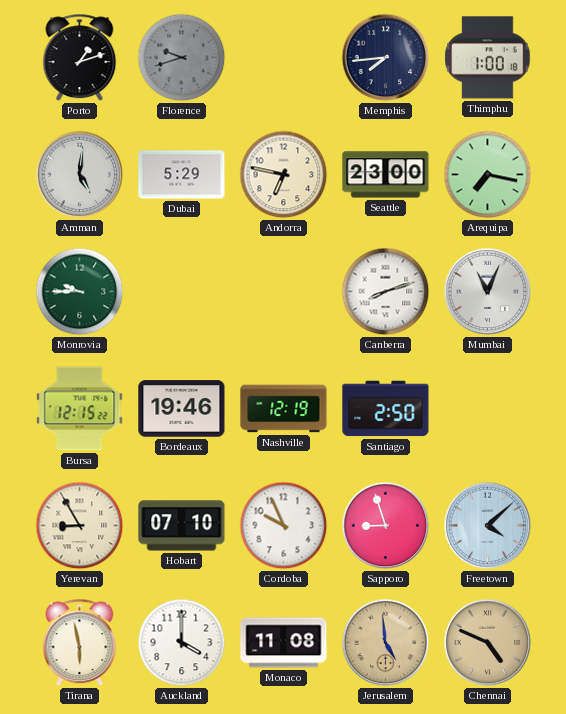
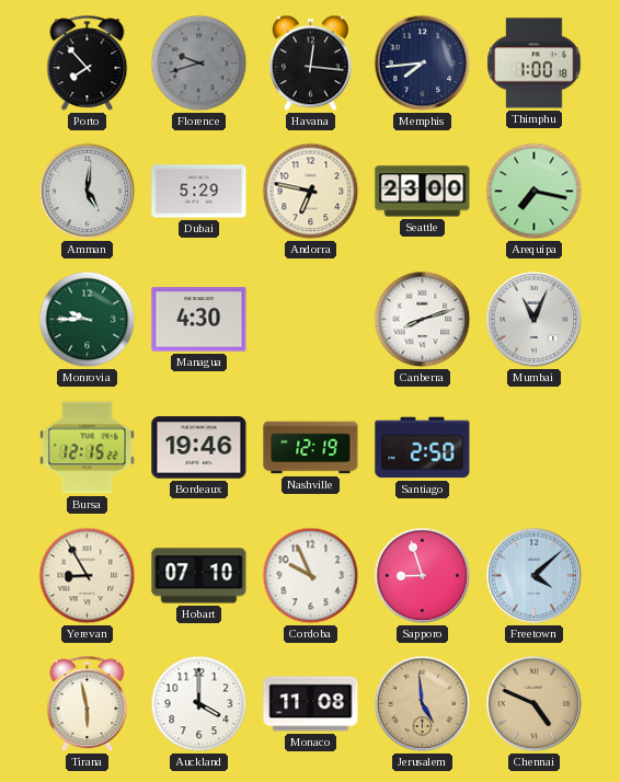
Porto: 1:12 -> 7:53
Havana: none -> 12:16
Managua: none -> 4:30
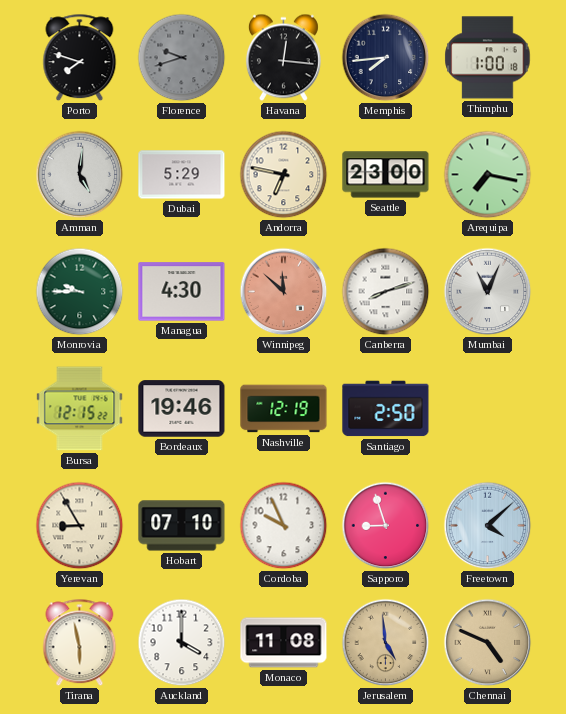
Porto: 7:53 -> 7:48
Winnipeg: none -> 11:52
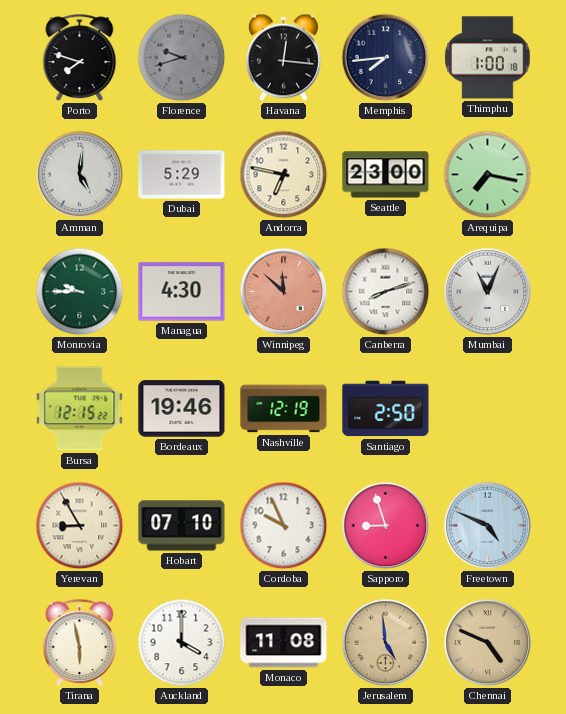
Freetown: 4:08 -> 4:49
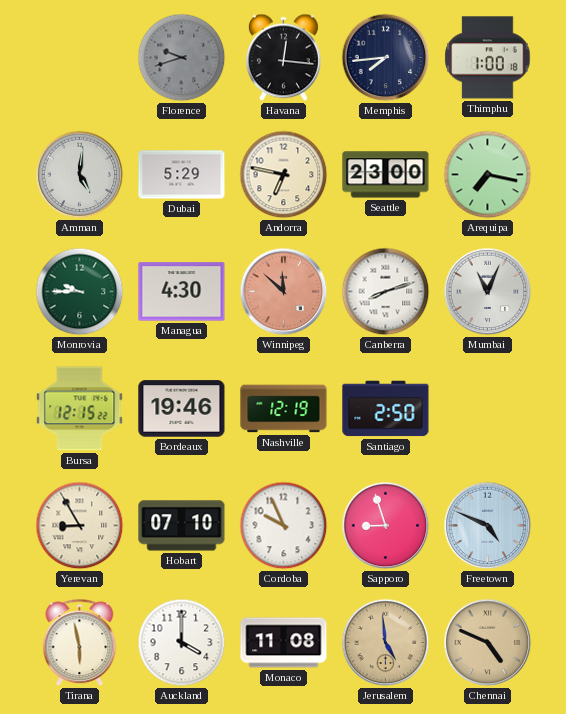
Porto: 7:48 -> none
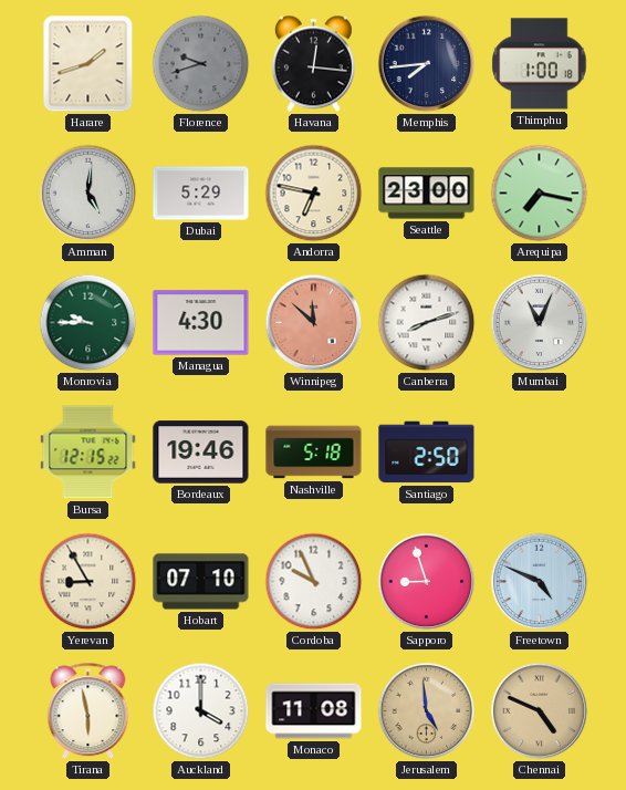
Harare: none -> 1:42
Nashville: 12:19 -> 5:18
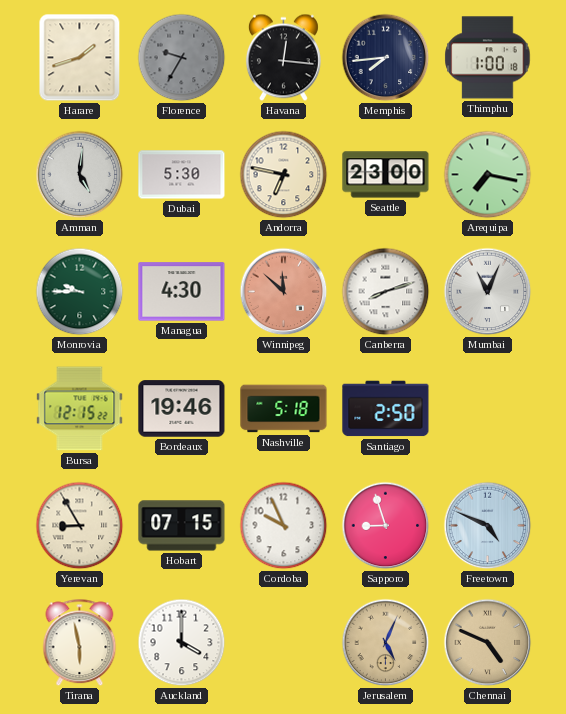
Florence: 9:42 -> 9:35
Dubai: 5:29 -> 5:30
Hobart: 07:10 -> 07:15
Monaco: 11:08 -> none
Jerusalem: 4:59 -> 5:04
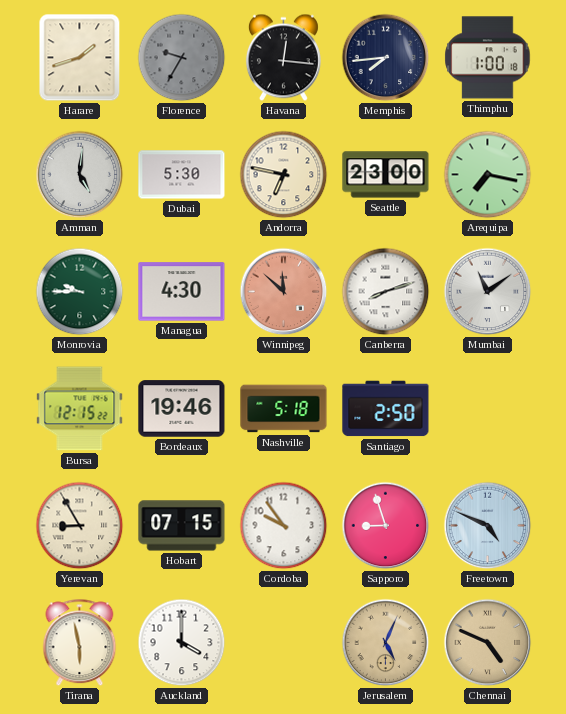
Mumbai: 11:04 -> 11:09
Cordoba: 9:56 -> 9:54
